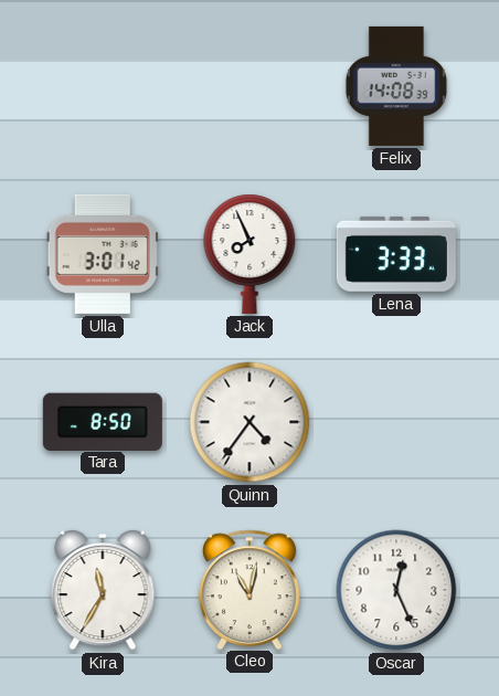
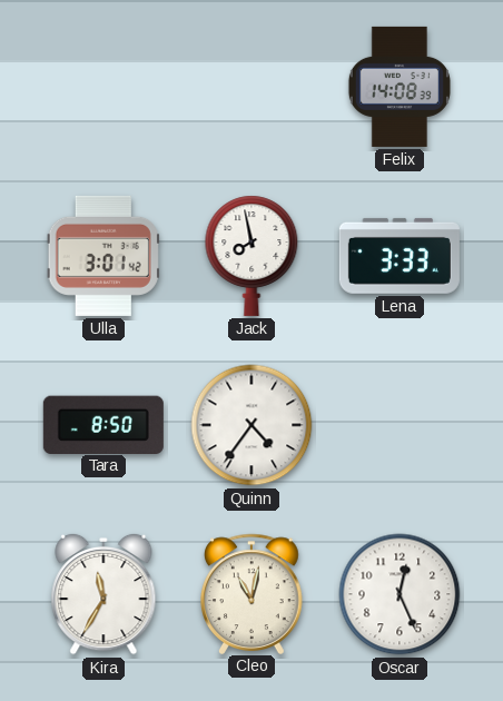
Jack: 7:56 -> 7:58
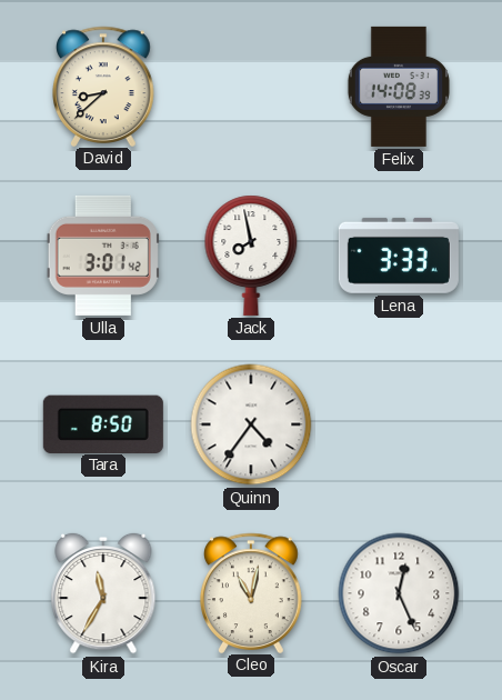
David: none -> 8:38
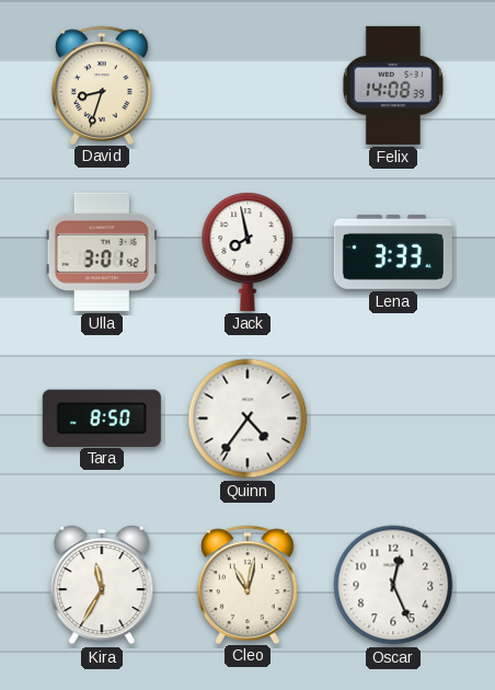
David: 8:38 -> 8:33
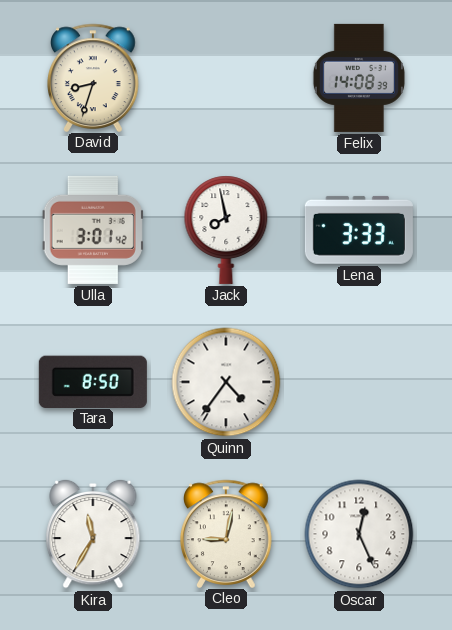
Cleo: 11:02 -> 9:02
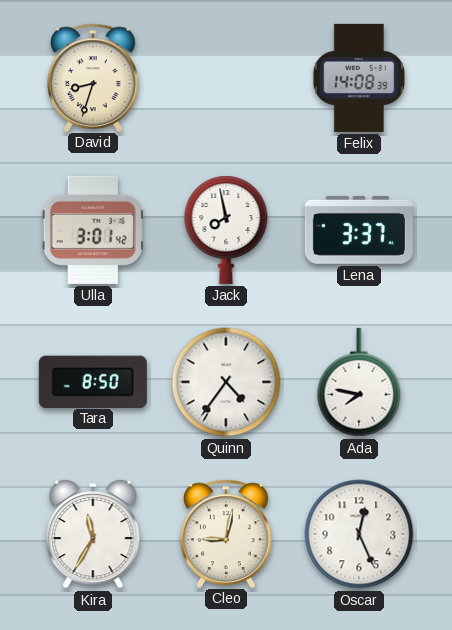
Lena: 3:33 -> 3:37
Ada: none -> 7:47
